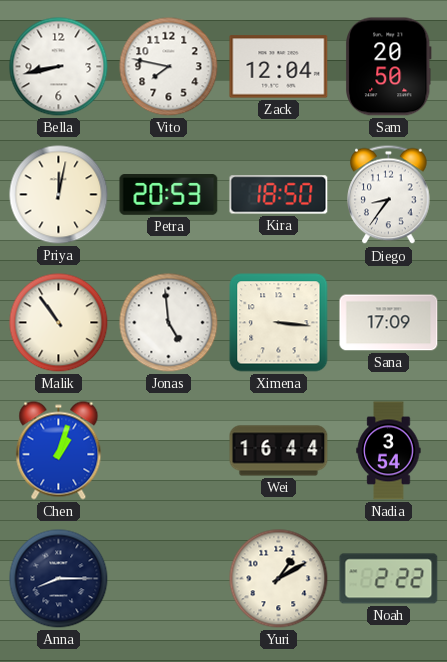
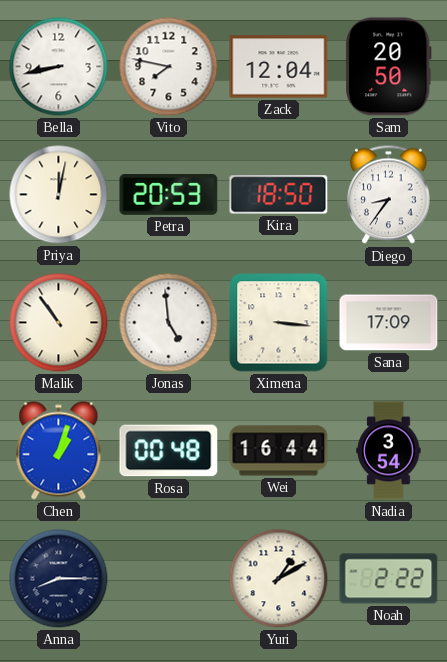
Rosa: none -> 00:48
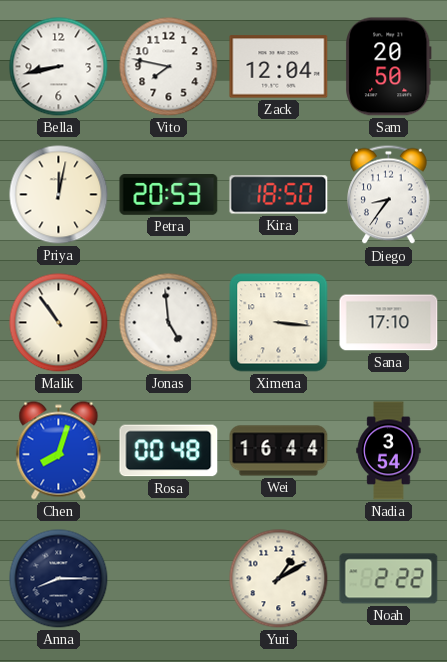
Sana: 17:09 -> 17:10
Chen: 1:03 -> 8:03
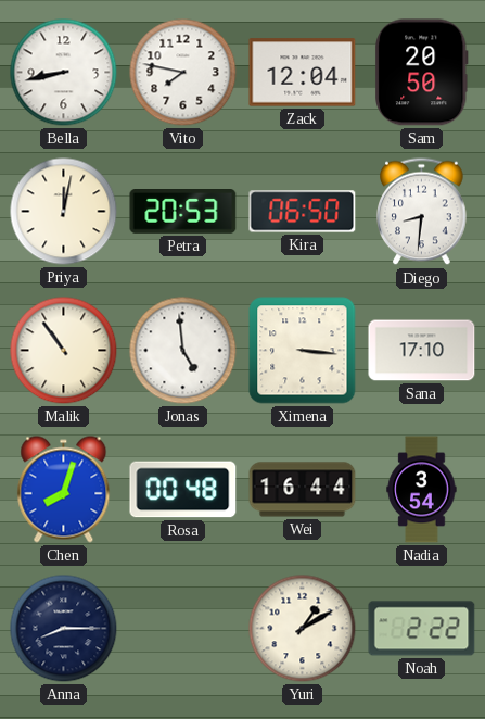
Kira: 18:50 -> 06:50
Diego: 8:36 -> 8:31
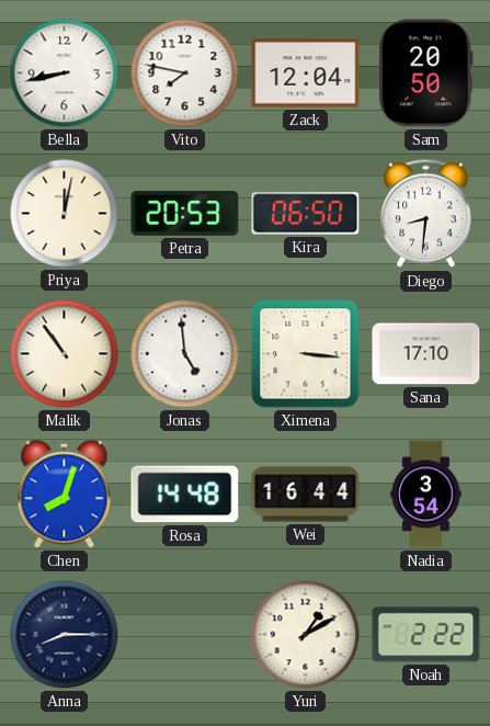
Rosa: 00:48 -> 14:48
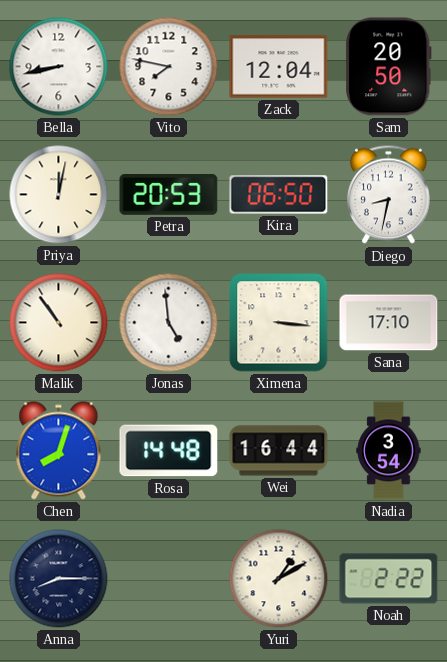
Diego: 8:31 -> 8:32
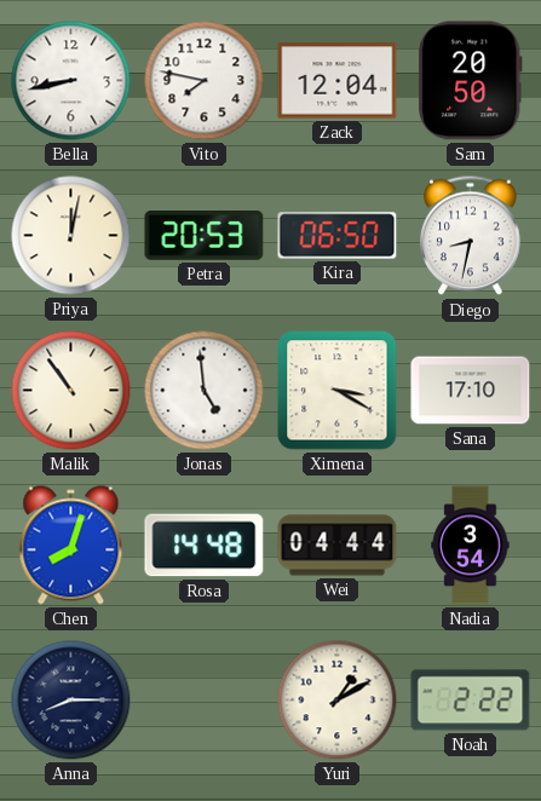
Ximena: 3:16 -> 3:20
Wei: 16:44 -> 04:44
